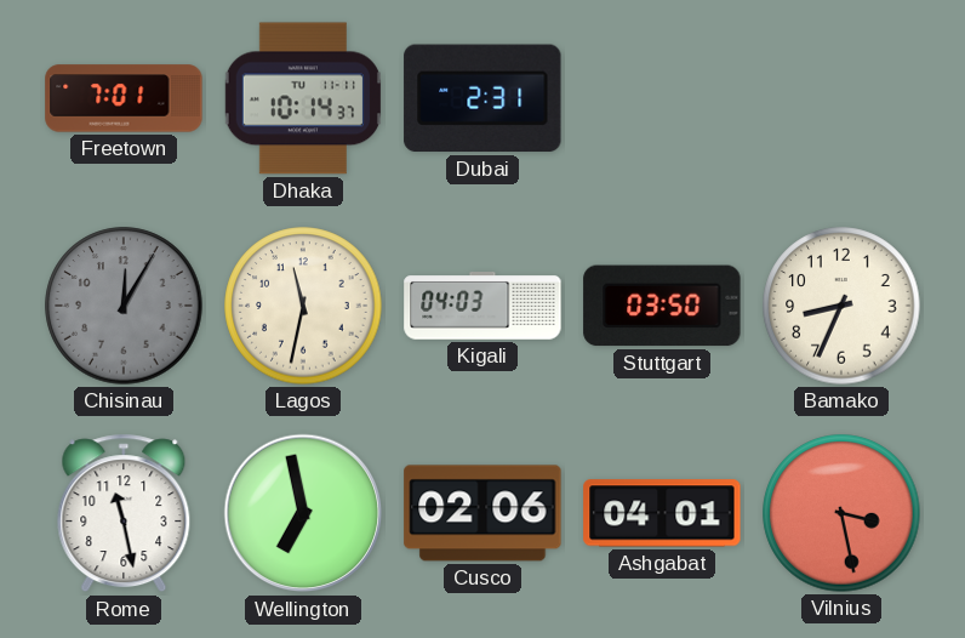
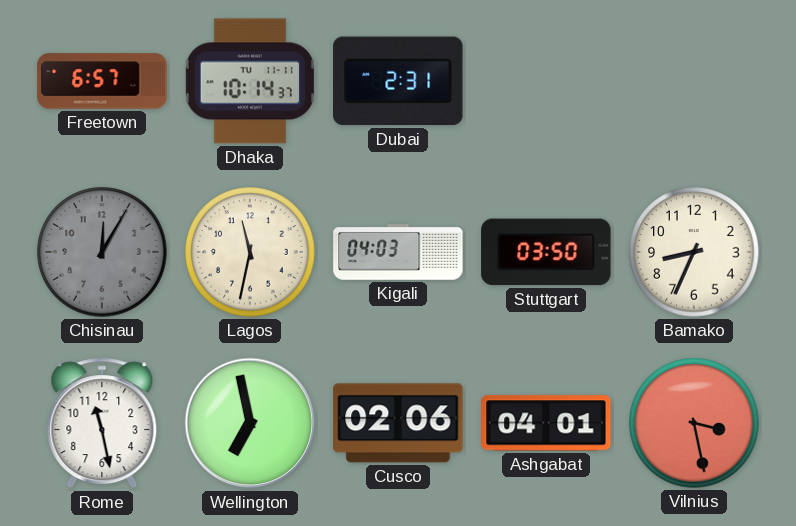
Freetown: 7:01 -> 6:57
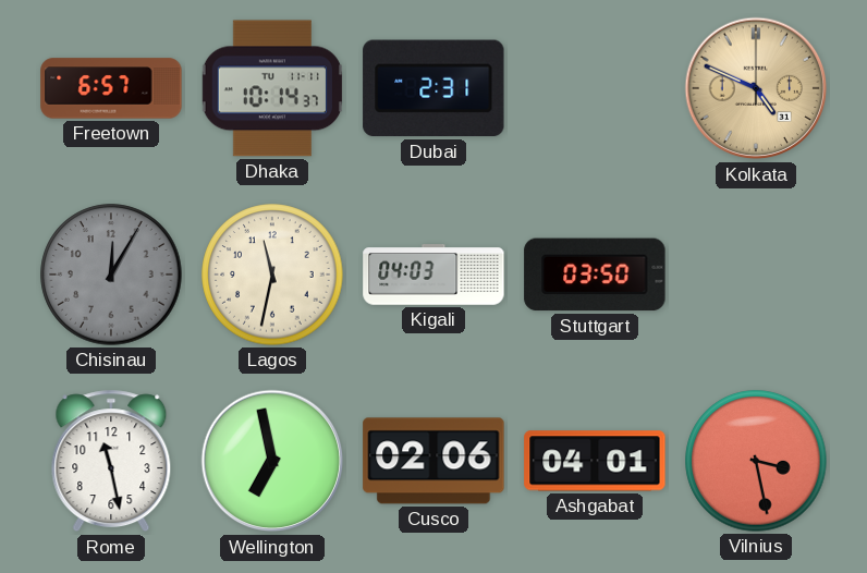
Kolkata: none -> 4:49
Bamako: 8:34 -> none
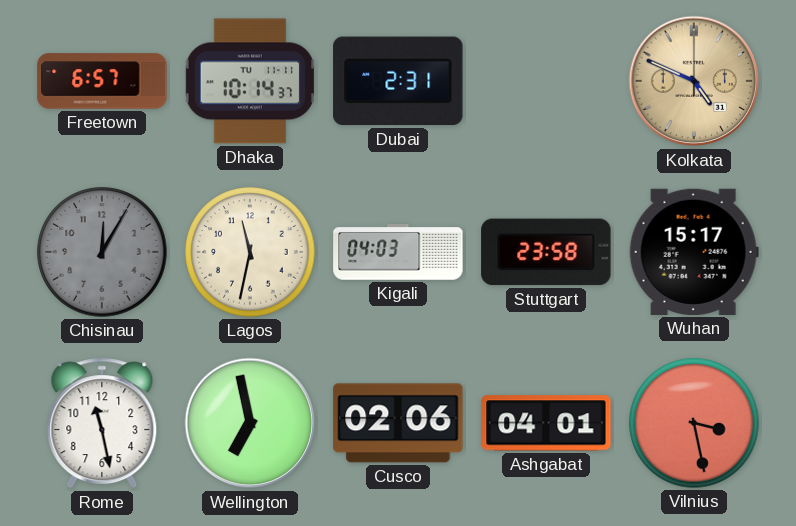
Stuttgart: 03:50 -> 23:58
Wuhan: none -> 15:17
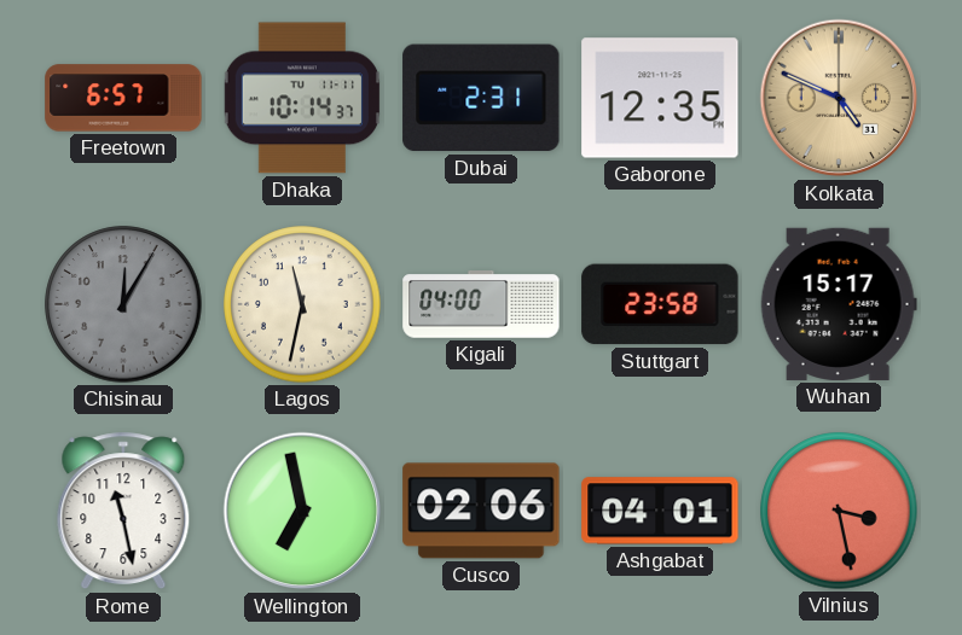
Gaborone: none -> 12:35
Kigali: 04:03 -> 04:00
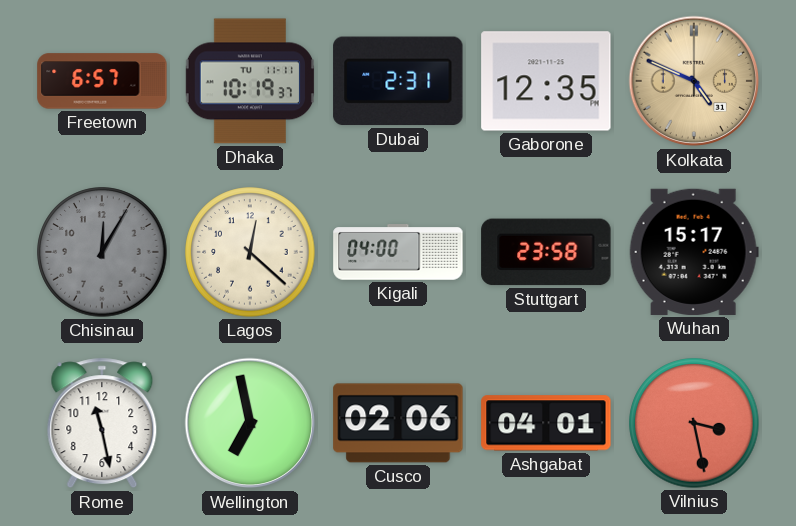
Dhaka: 10:14 -> 10:19
Lagos: 11:32 -> 12:22
